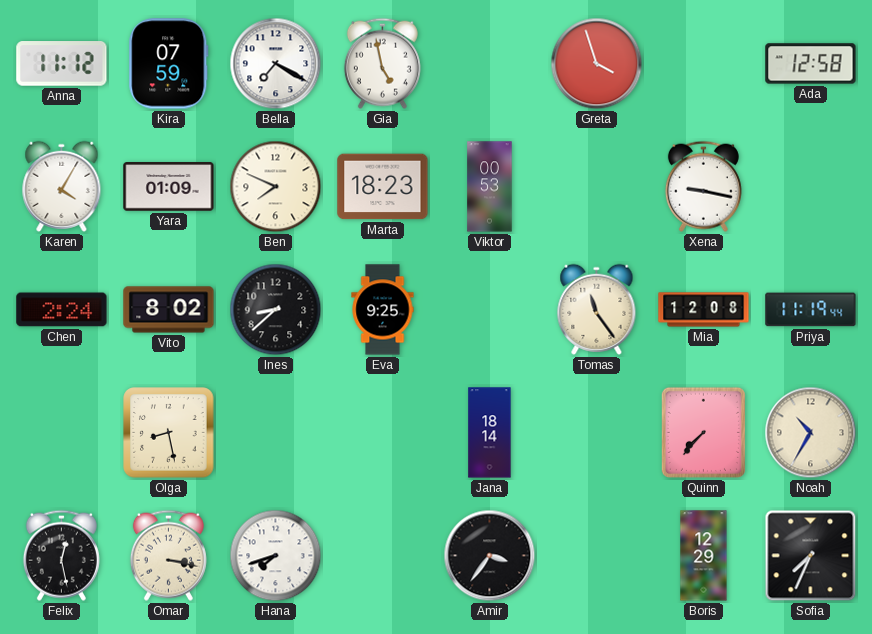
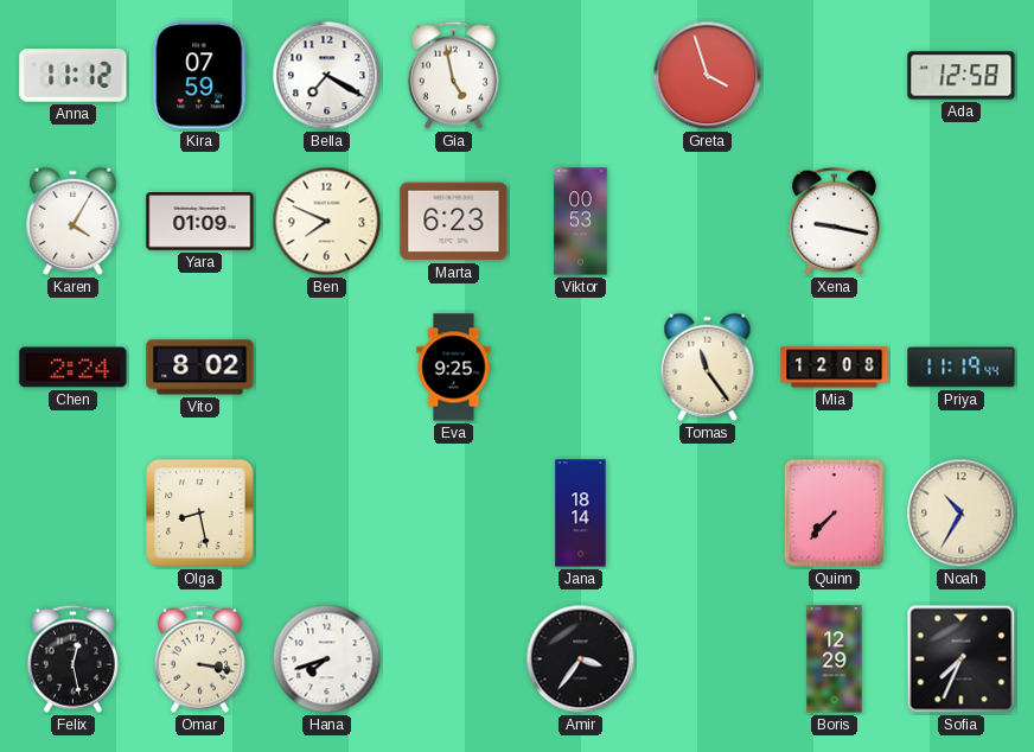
Marta: 18:23 -> 6:23
Ines: 8:38 -> none
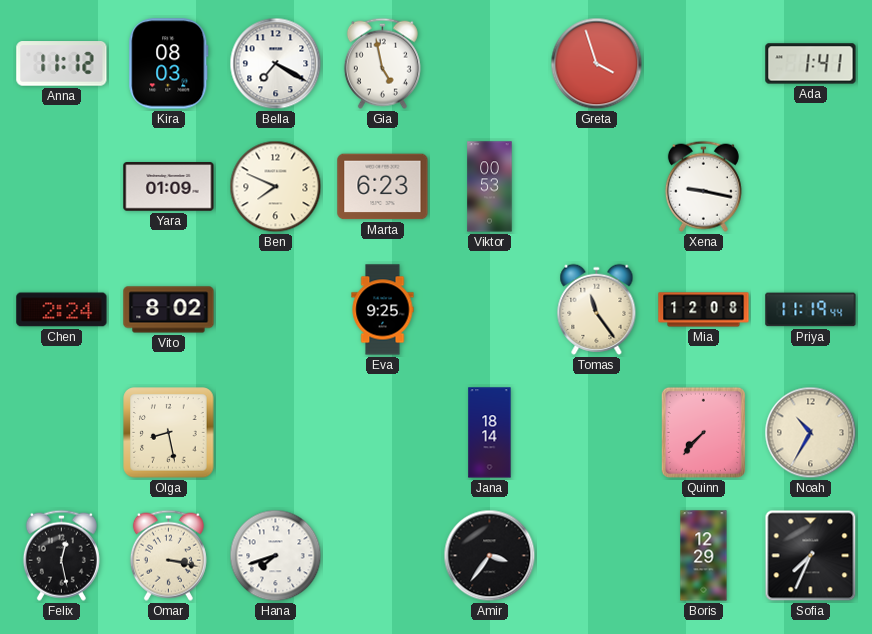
Kira: 07:59 -> 08:03
Ada: 12:58 -> 1:41
Karen: 4:05 -> none
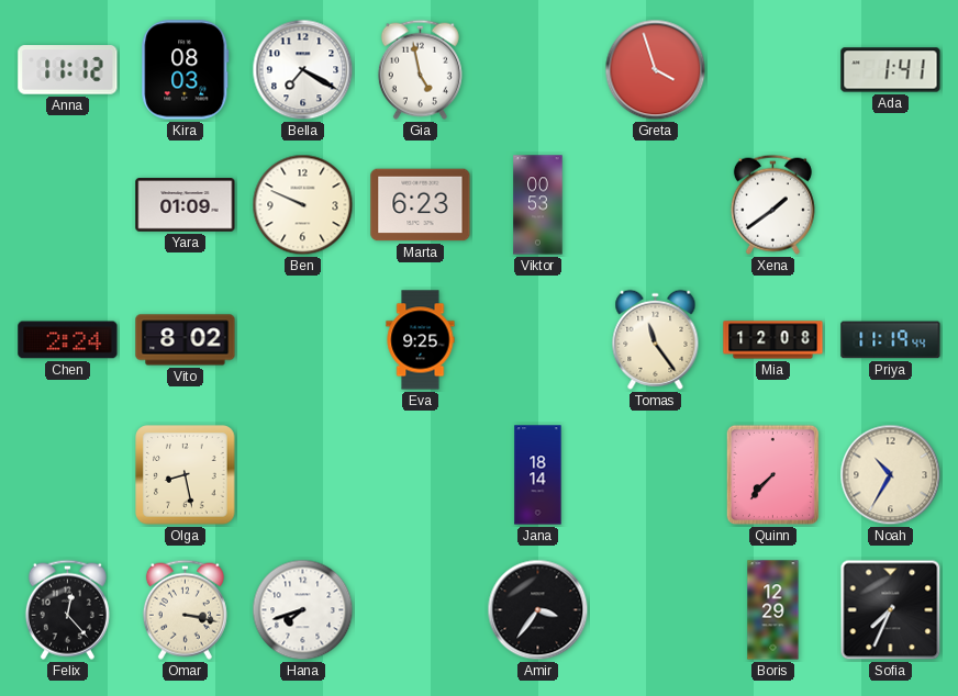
Ben: 7:49 -> 9:49
Xena: 9:17 -> 1:39
Felix: 12:28 -> 12:23
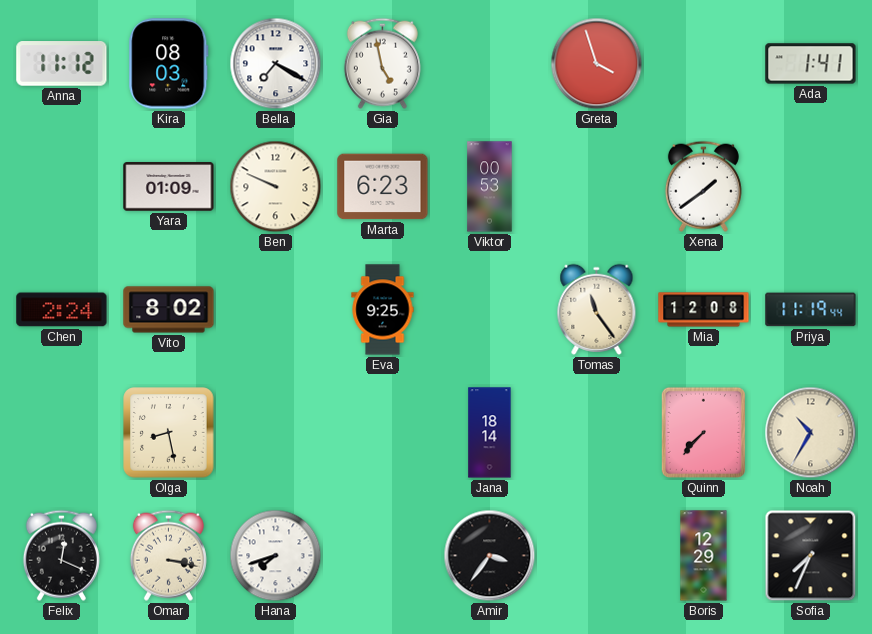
Felix: 12:23 -> 12:19
